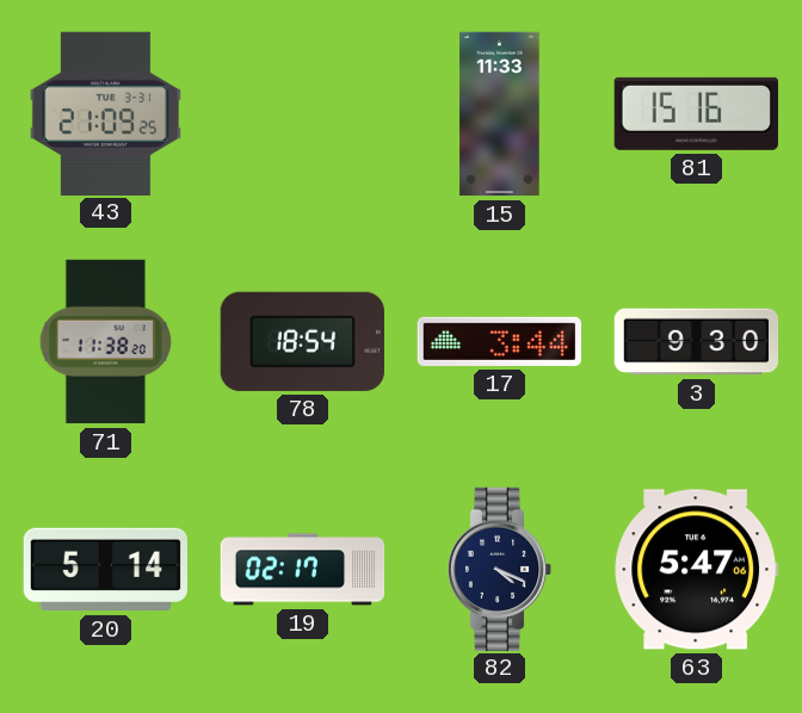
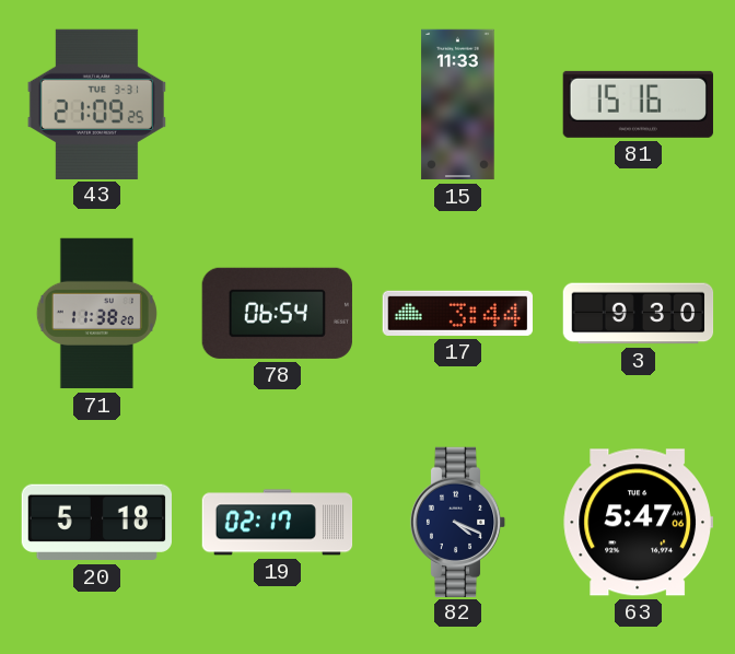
78: 18:54 -> 06:54
20: 5:14 -> 5:18
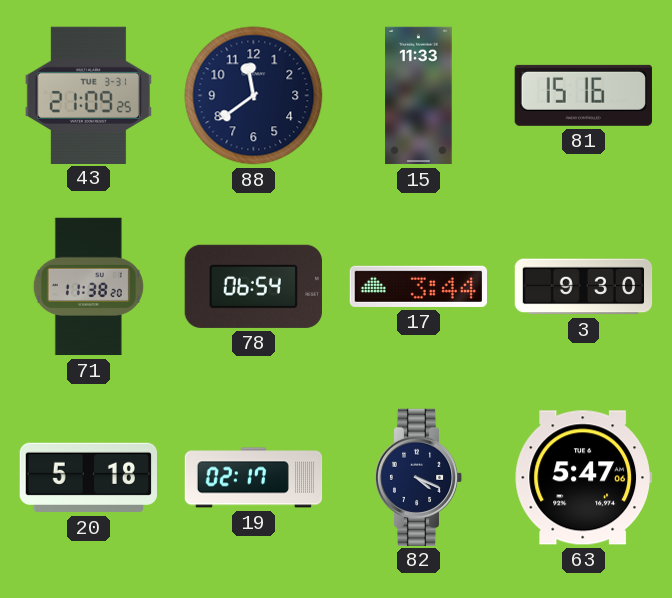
88: none -> 11:39
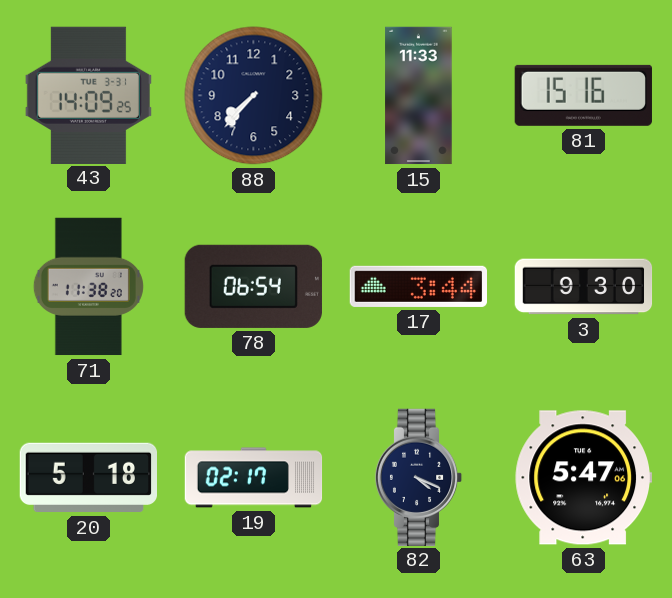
43: 21:09 -> 14:09
88: 11:39 -> 7:37
